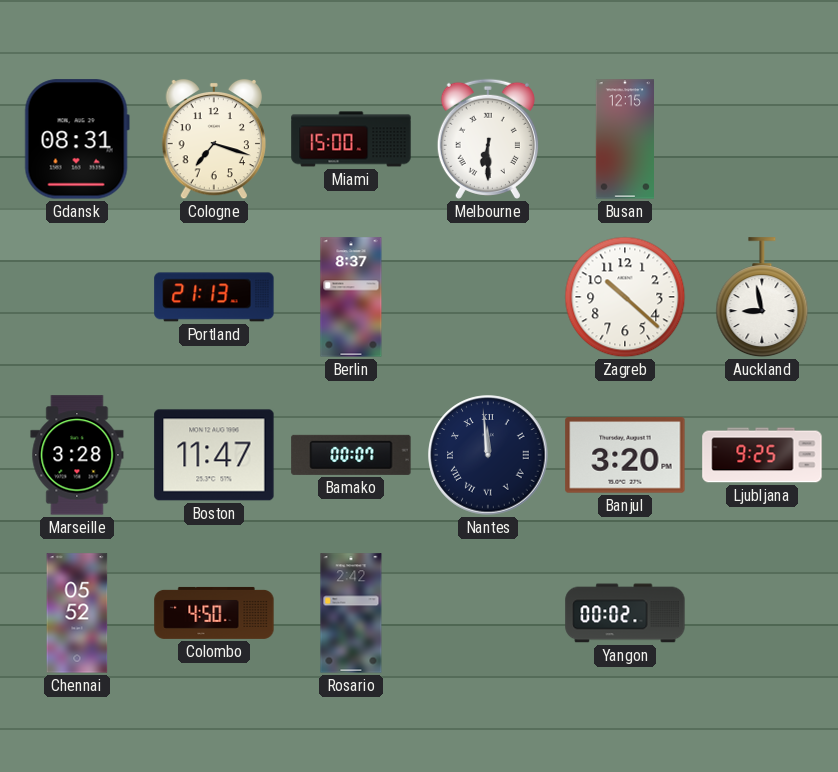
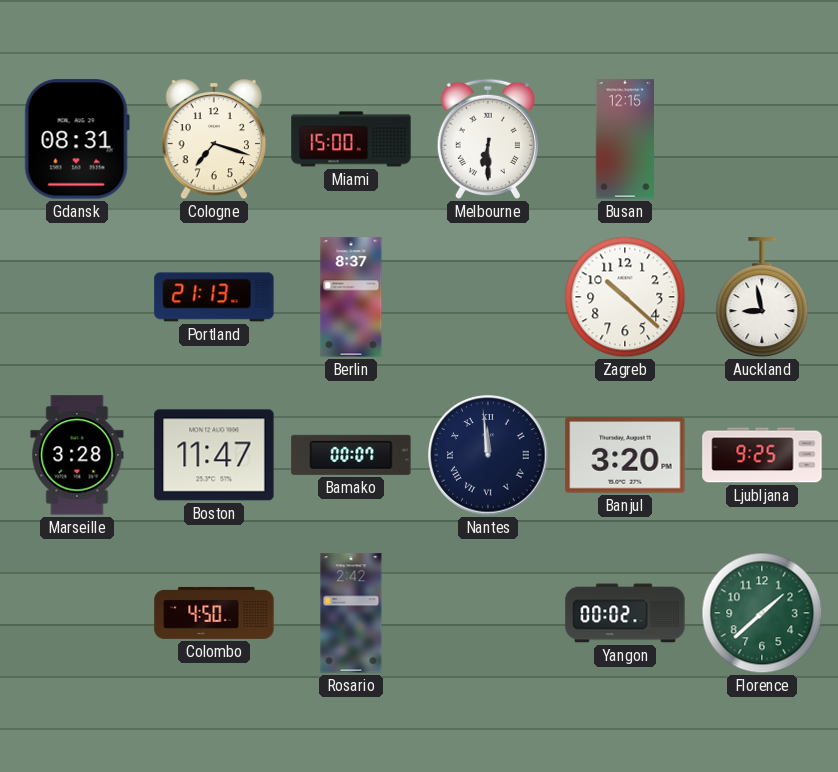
Chennai: 05:52 -> none
Florence: none -> 1:38
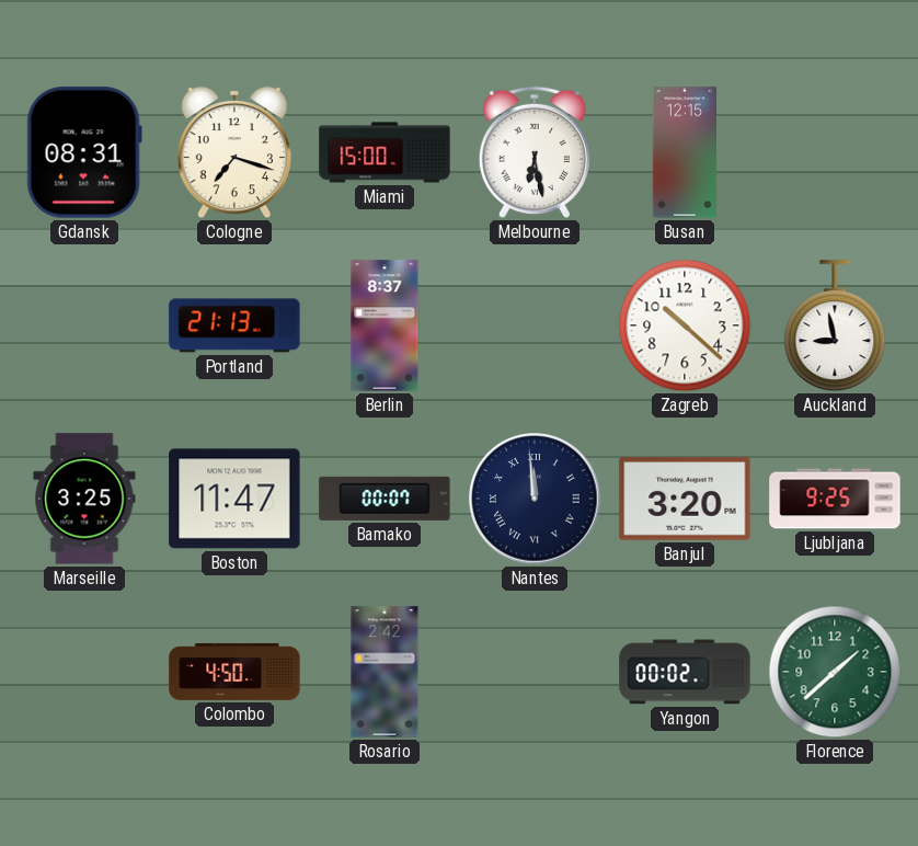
Melbourne: 6:30 -> 6:28
Marseille: 3:28 -> 3:25
